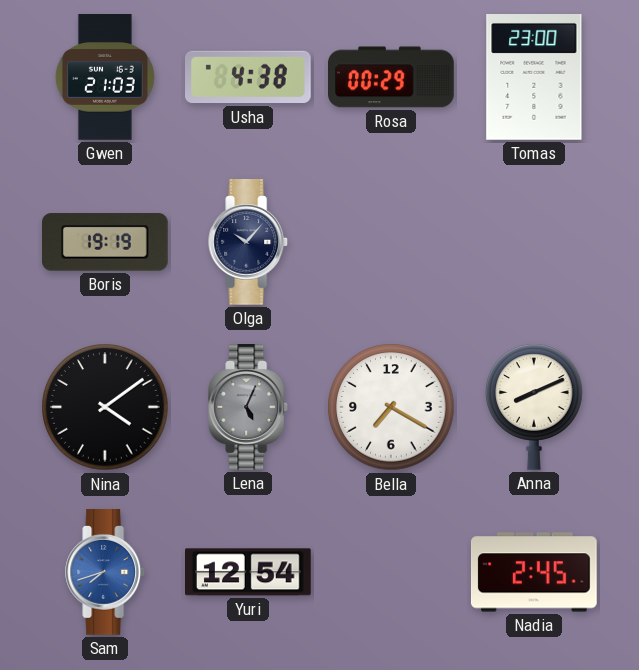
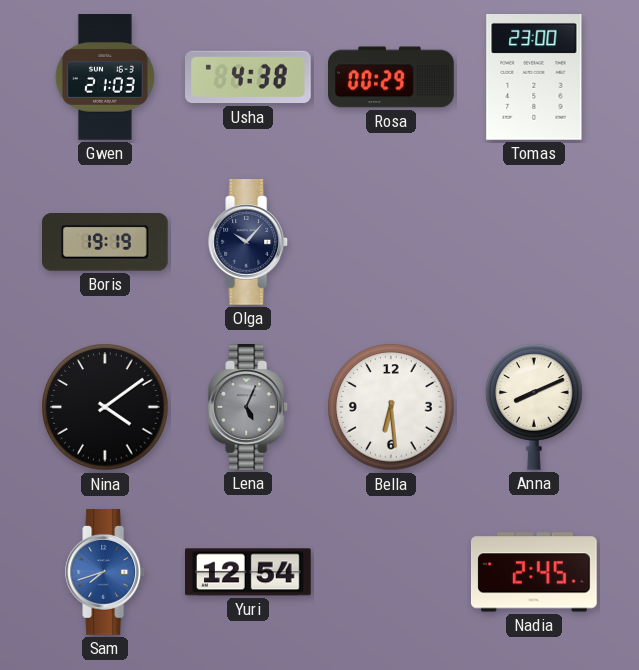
Bella: 7:20 -> 6:29
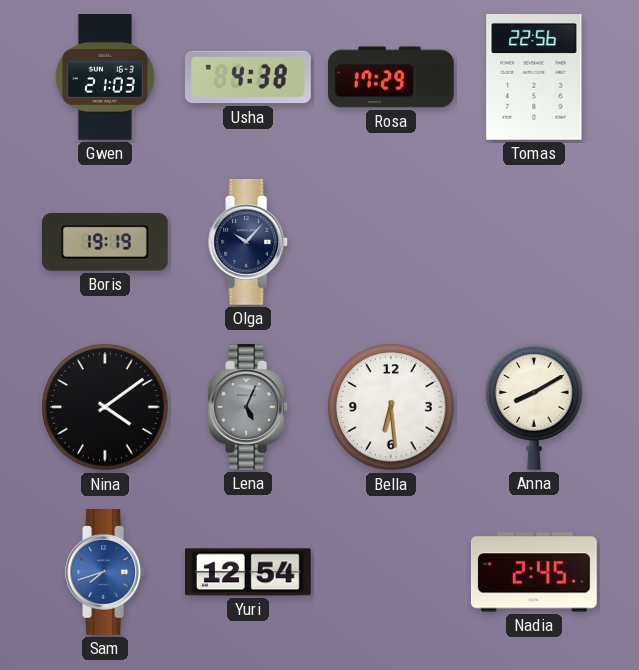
Rosa: 00:29 -> 17:29
Tomas: 23:00 -> 22:56
Anna: 8:11 -> 8:10
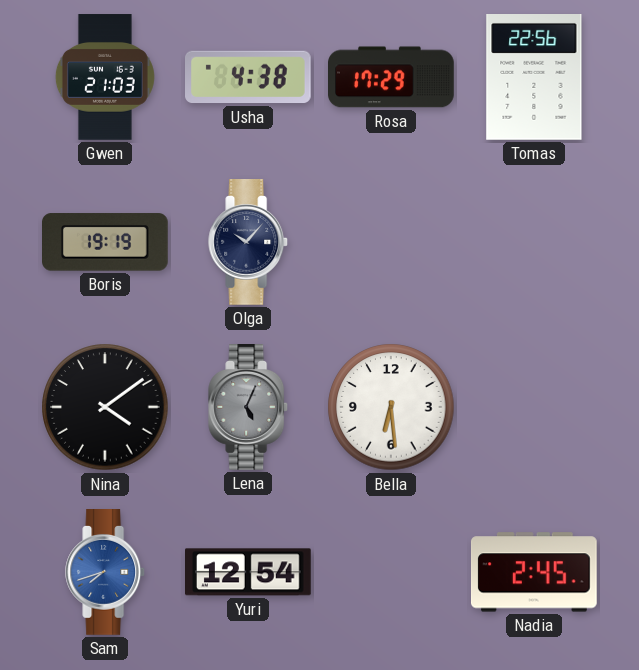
Anna: 8:10 -> none
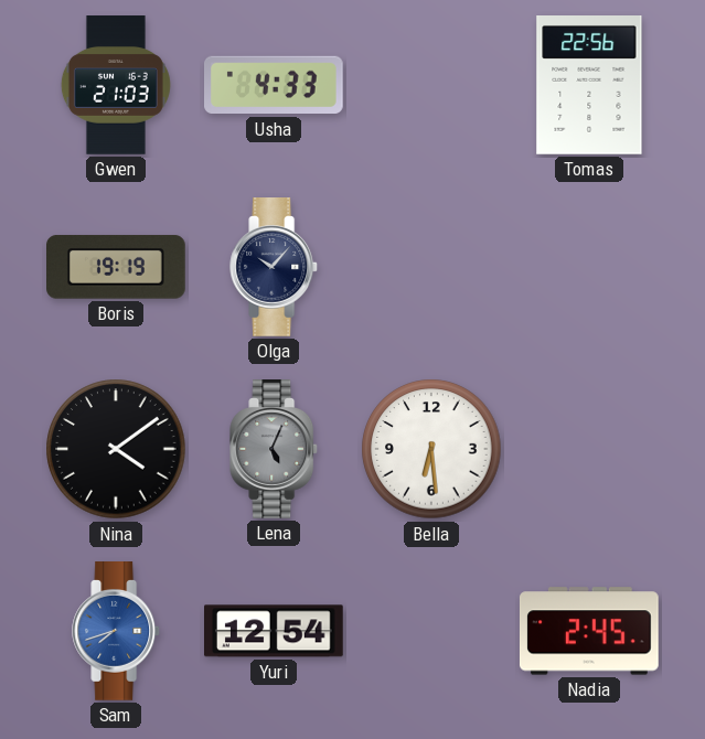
Usha: 4:38 -> 4:33
Rosa: 17:29 -> none
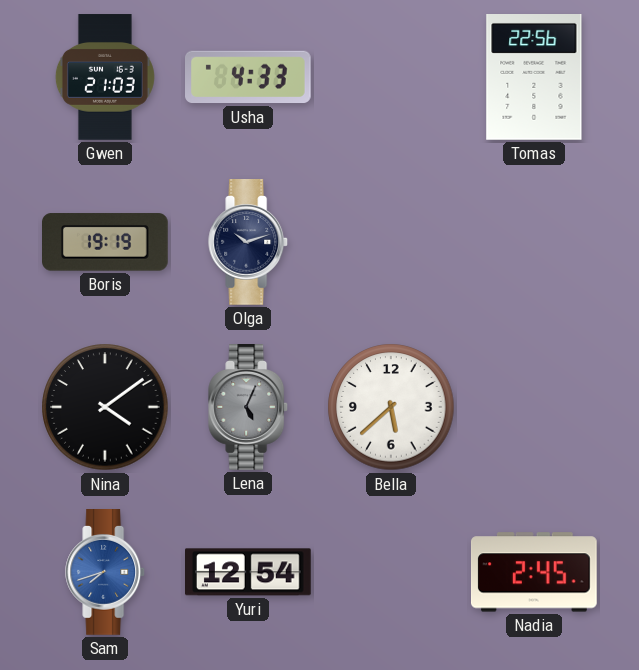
Olga: 10:07 -> 10:12
Bella: 6:29 -> 5:38
